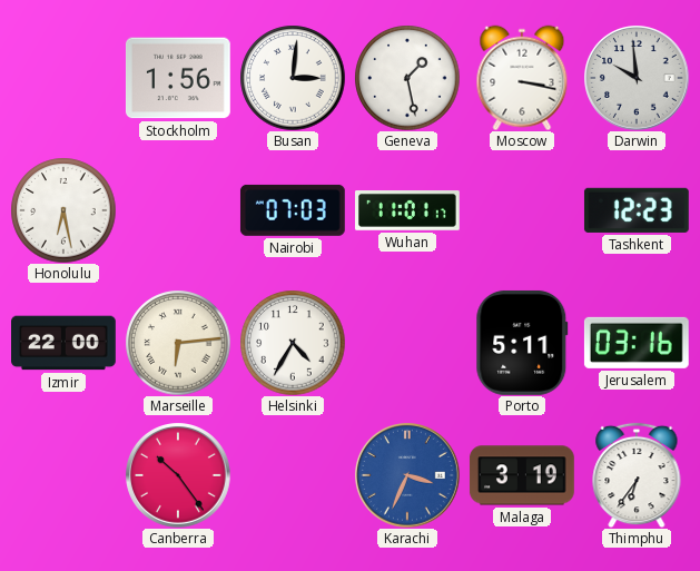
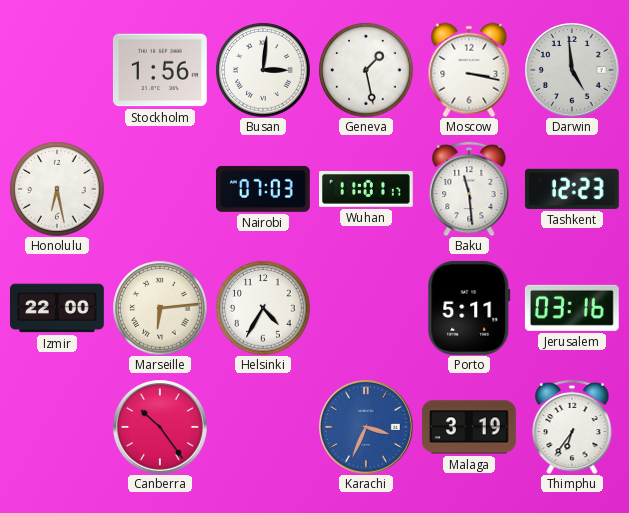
Darwin: 9:59 -> 4:59
Baku: none -> 11:29
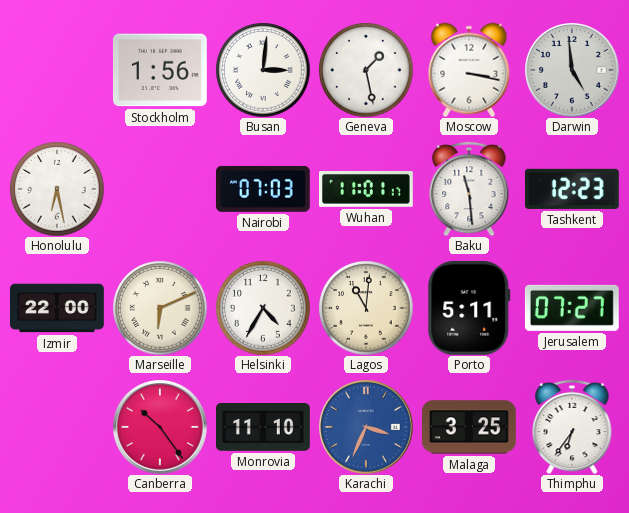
Marseille: 6:14 -> 6:11
Lagos: none -> 11:01
Jerusalem: 03:16 -> 07:27
Monrovia: none -> 11:10
Malaga: 3:19 -> 3:25
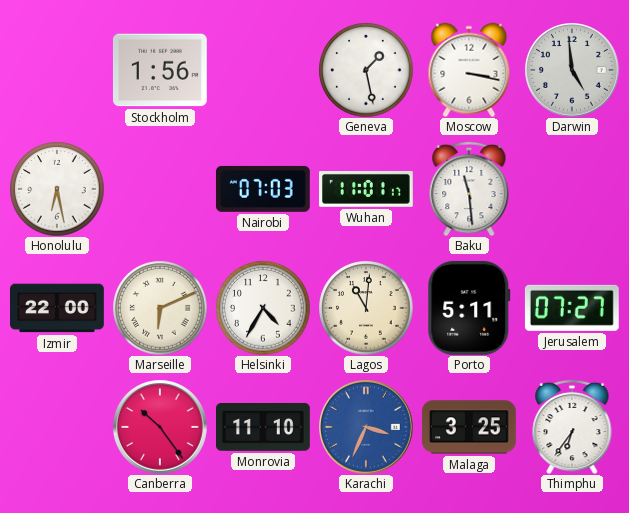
Busan: 3:01 -> none
Tashkent: 12:23 -> none
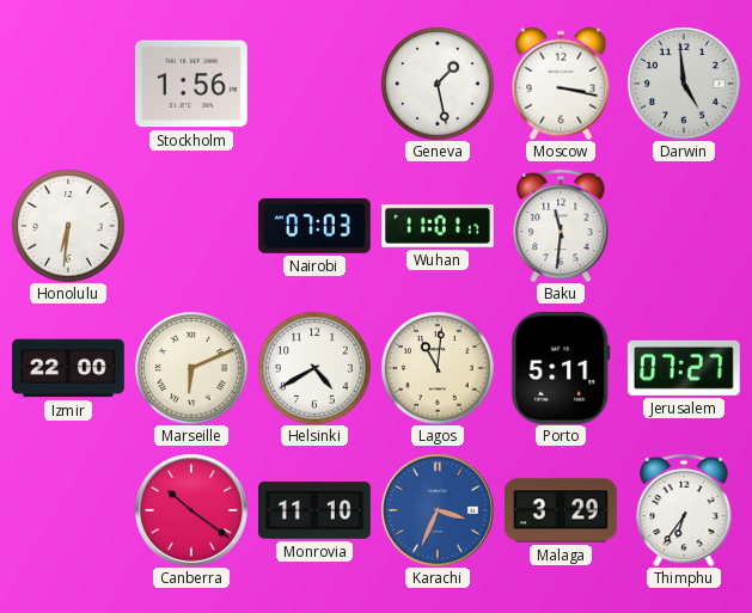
Honolulu: 6:28 -> 6:31
Baku: 11:29 -> 11:31
Helsinki: 4:35 -> 4:40
Canberra: 10:24 -> 10:21
Malaga: 3:25 -> 3:29
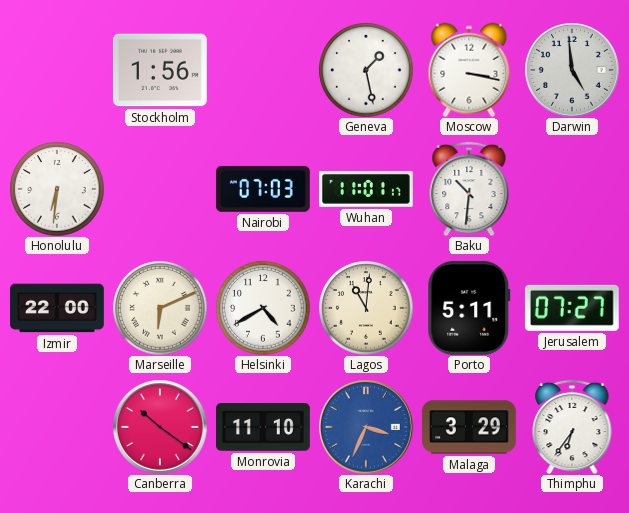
Baku: 11:31 -> 10:31
